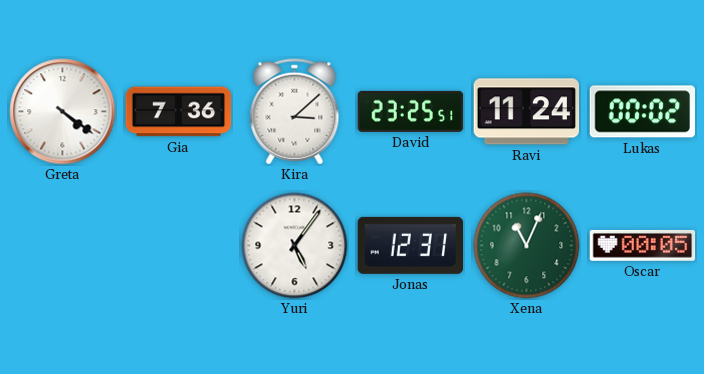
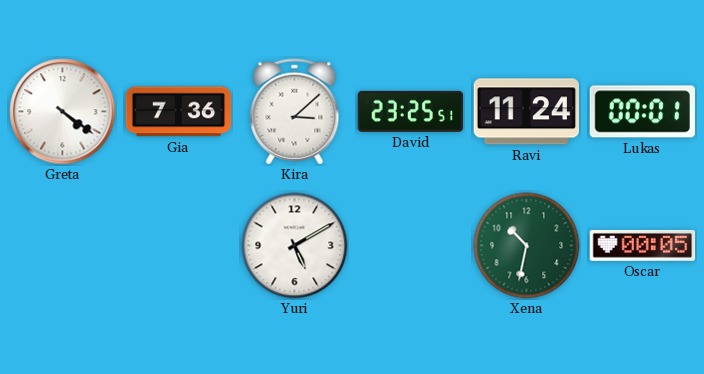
Lukas: 00:02 -> 00:01
Yuri: 5:06 -> 5:10
Jonas: 12:31 -> none
Xena: 11:04 -> 10:32
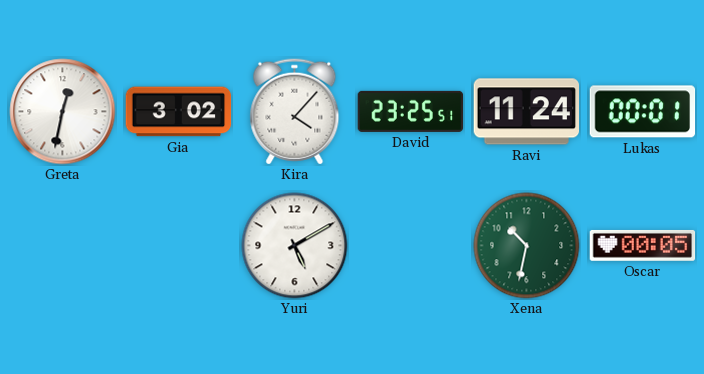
Greta: 4:21 -> 12:32
Gia: 7:36 -> 3:02
Kira: 3:08 -> 4:07
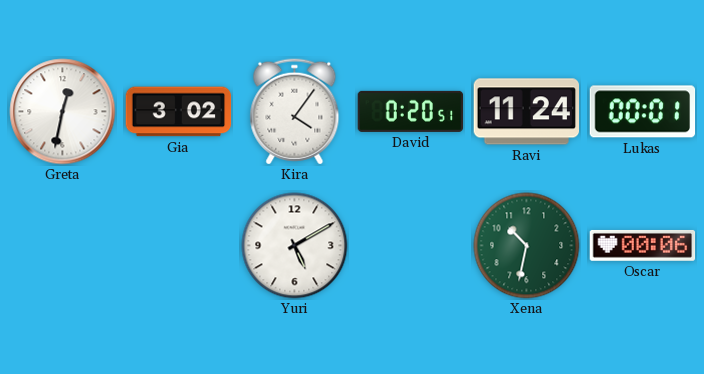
Kira: 4:07 -> 4:06
David: 23:25 -> 0:20
Oscar: 00:05 -> 00:06
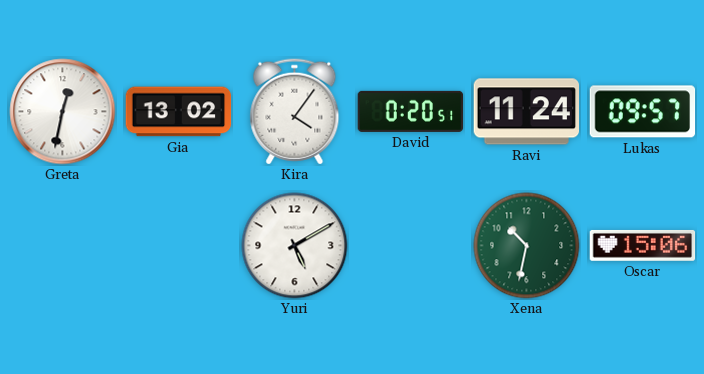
Gia: 3:02 -> 13:02
Lukas: 00:01 -> 09:57
Oscar: 00:06 -> 15:06
